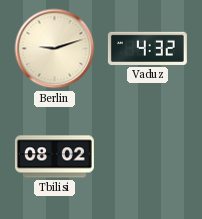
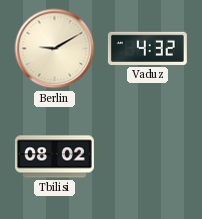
Berlin: 9:12 -> 9:10
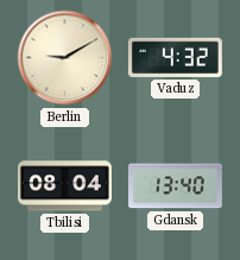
Tbilisi: 08:02 -> 08:04
Gdansk: none -> 13:40
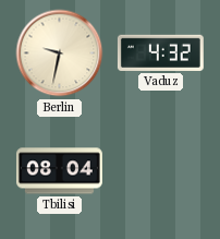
Berlin: 9:10 -> 9:32
Gdansk: 13:40 -> none
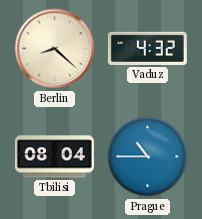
Berlin: 9:32 -> 8:22
Prague: none -> 10:45
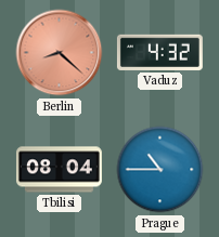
Berlin dial: cream -> salmon
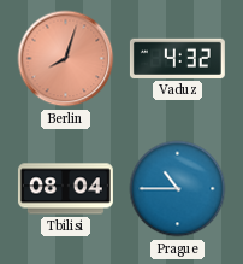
Berlin: 8:22 -> 8:03
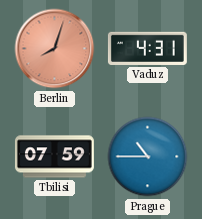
Vaduz: 4:32 -> 4:31
Tbilisi: 08:04 -> 07:59
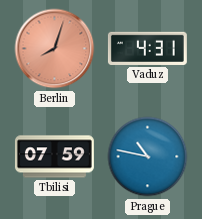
Prague: 10:45 -> 10:47
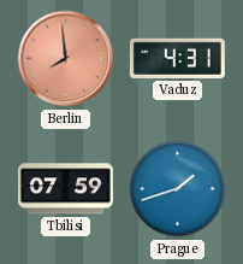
Berlin: 8:03 -> 7:59
Prague: 10:47 -> 1:42
